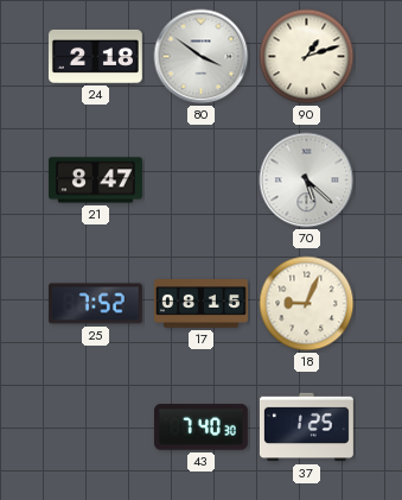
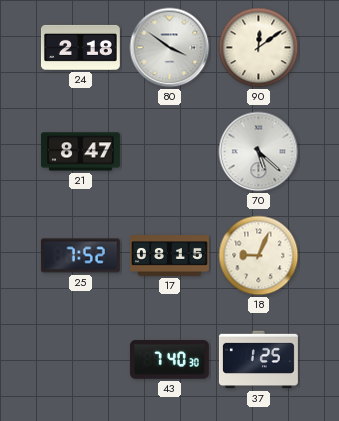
90: 1:12 -> 12:09
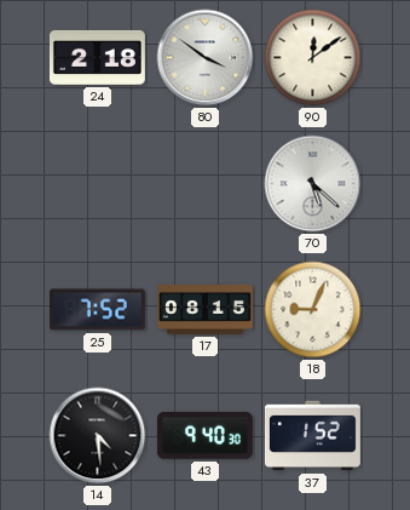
21: 8:47 -> none
14: none -> 4:29
43: 7:40 -> 9:40
37: 1:25 -> 1:52
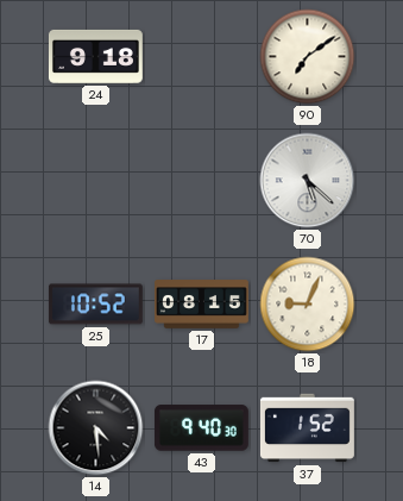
24: 2:18 -> 9:18
80: 3:51 -> none
90: 12:09 -> 7:09
25: 7:52 -> 10:52
